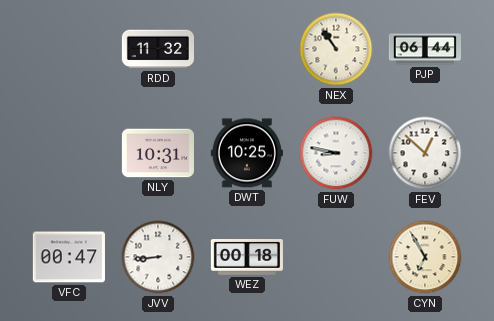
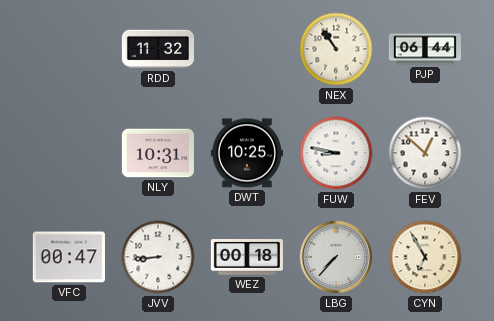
LBG: none -> 7:37
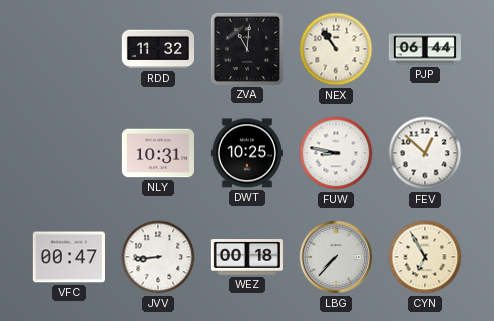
ZVA: none -> 11:01
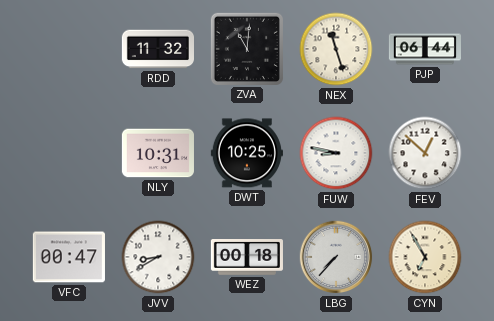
NEX: 10:54 -> 11:27
JVV: 8:44 -> 8:40
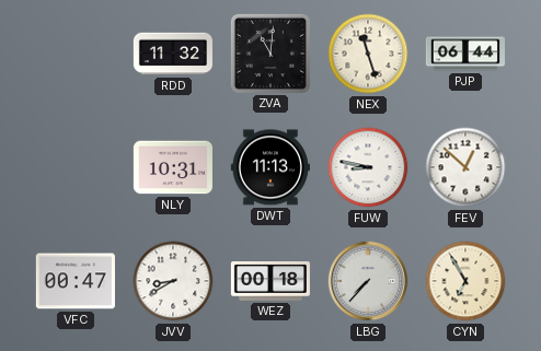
DWT: 10:25 -> 11:13
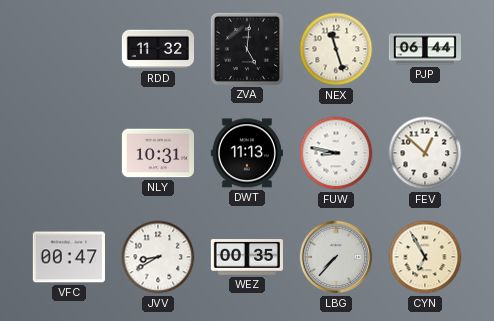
ZVA: 11:01 -> 5:01
WEZ: 00:18 -> 00:35
